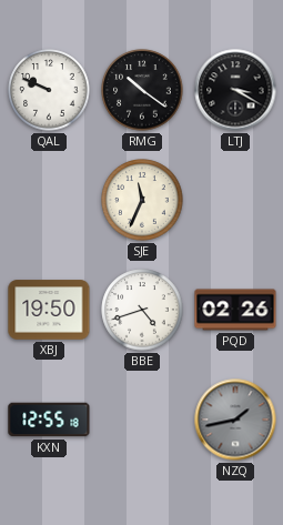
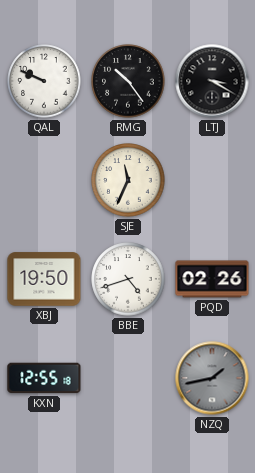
RMG: 10:21 -> 10:24
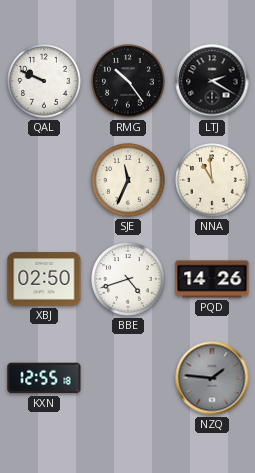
LTJ: 3:20 -> 2:20
NNA: none -> 10:59
XBJ: 19:50 -> 02:50
PQD: 02:26 -> 14:26
NZQ: 1:43 -> 1:46
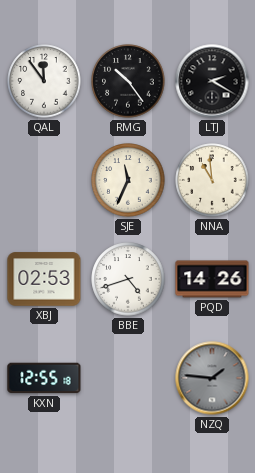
QAL: 9:49 -> 11:54
XBJ: 02:50 -> 02:53
